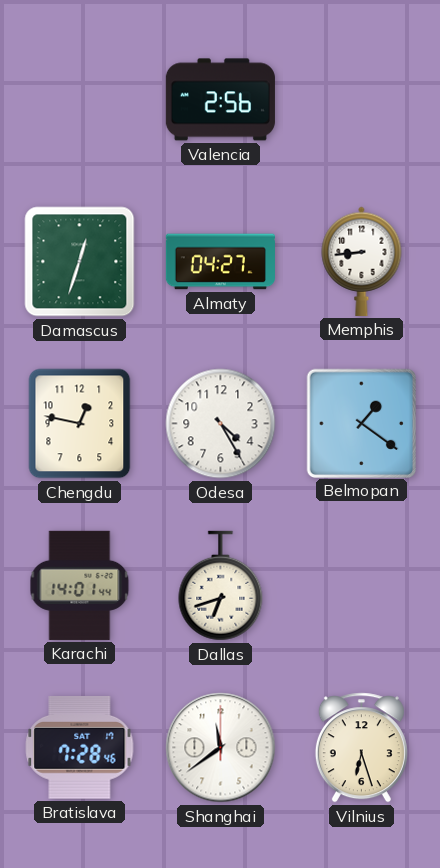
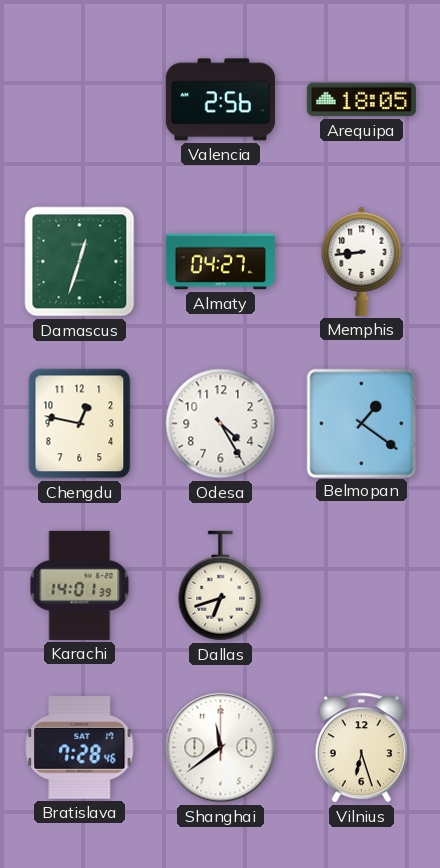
Arequipa: none -> 18:05
Karachi: 14:01:44 -> 14:01:39
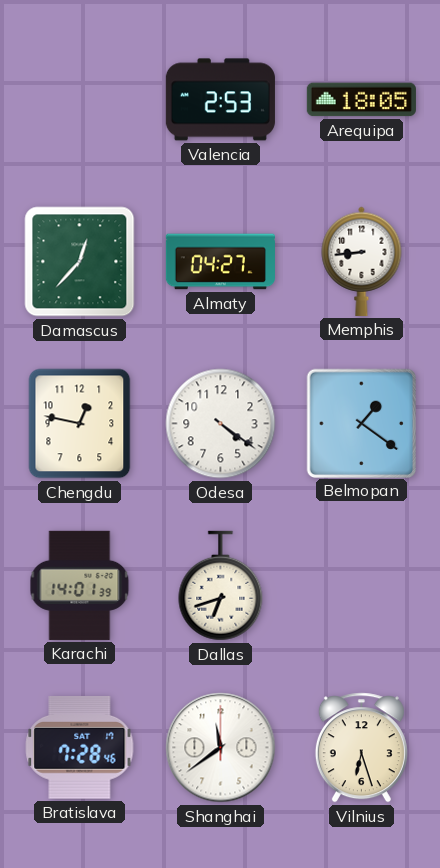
Valencia: 2:56 -> 2:53
Damascus: 12:33 -> 12:37
Odesa: 4:25 -> 4:21
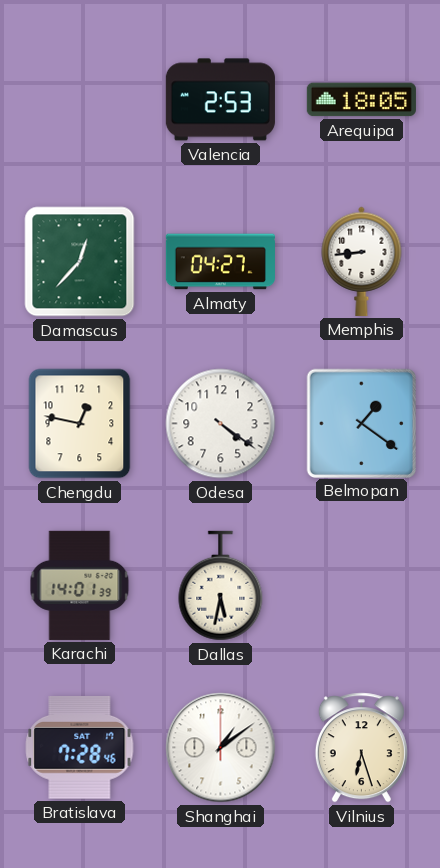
Dallas: 6:42 -> 5:32
Shanghai: 11:39 -> 1:09
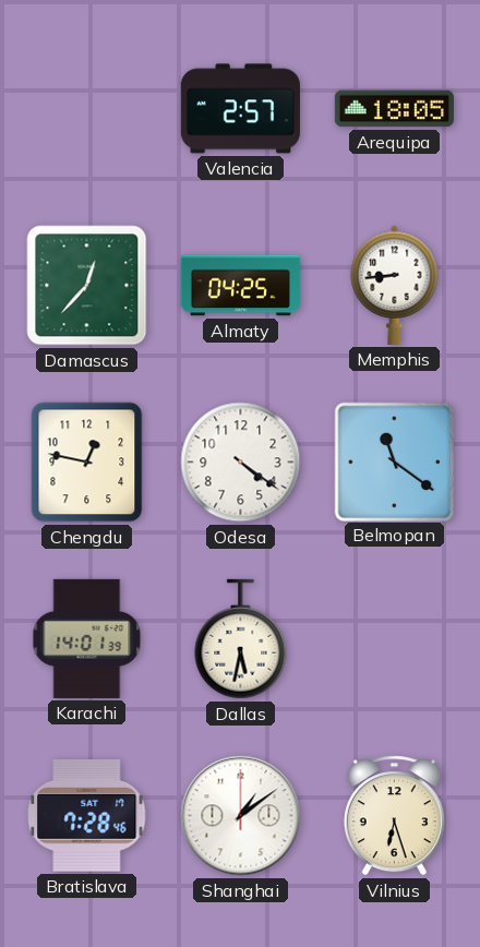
Valencia: 2:53 -> 2:57
Almaty: 04:27 -> 04:25
Belmopan: 1:21 -> 11:21
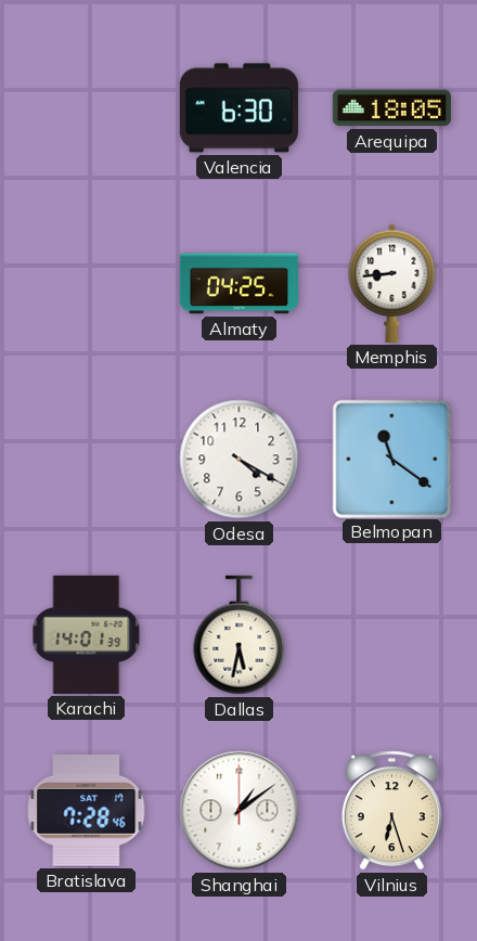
Valencia: 2:57 -> 6:30
Damascus: 12:37 -> none
Chengdu: 12:47 -> none
Odesa: 4:21 -> 4:20
